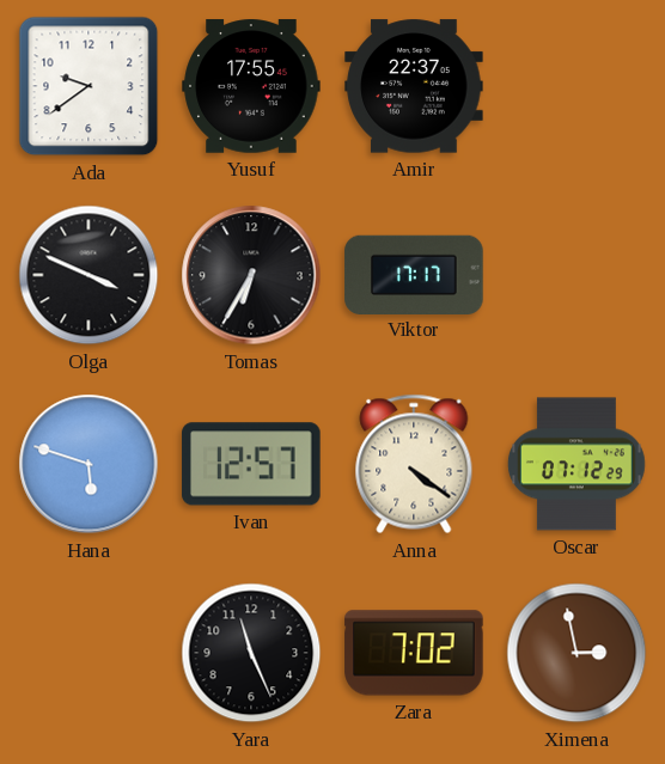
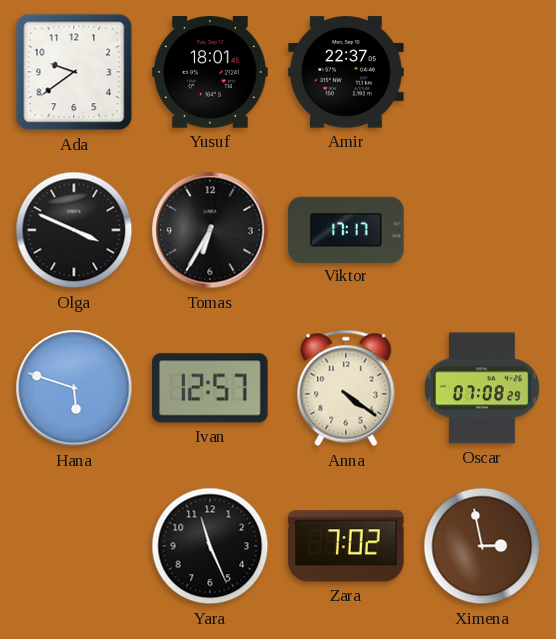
Yusuf: 17:55 -> 18:01
Oscar: 07:12 -> 07:08
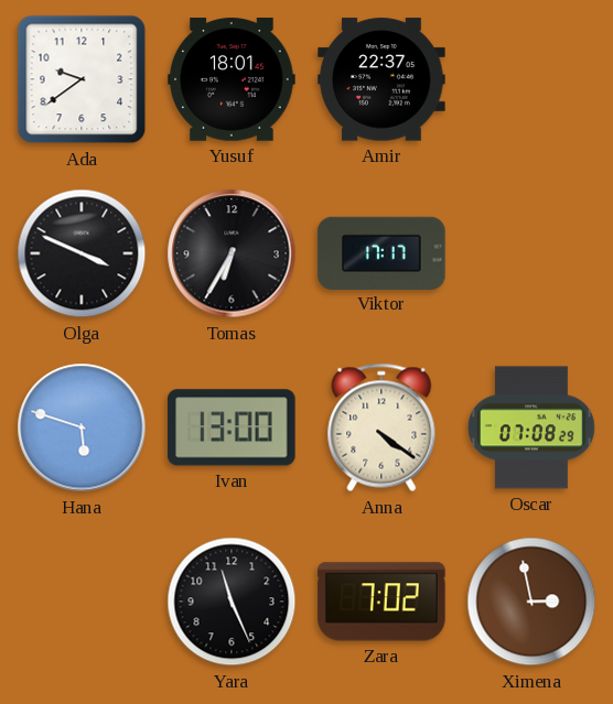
Ivan: 12:57 -> 13:00
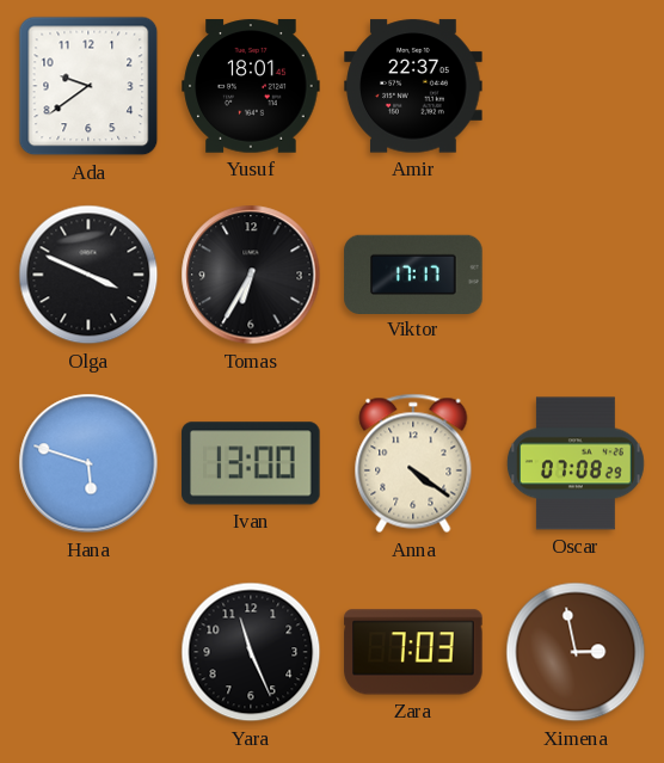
Zara: 7:02 -> 7:03
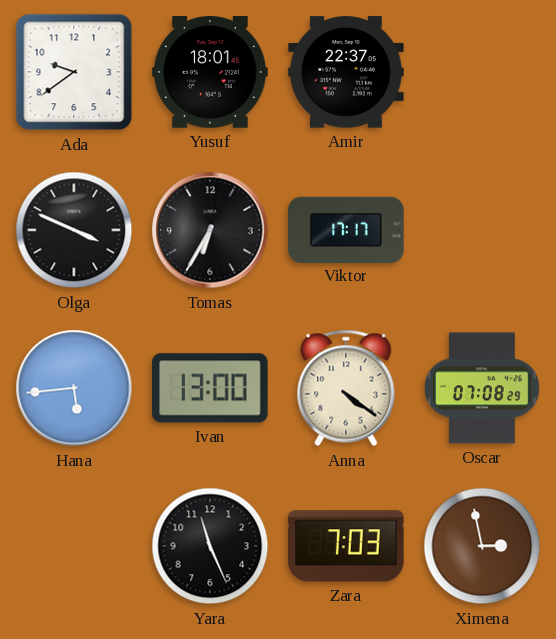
Hana: 5:48 -> 5:44
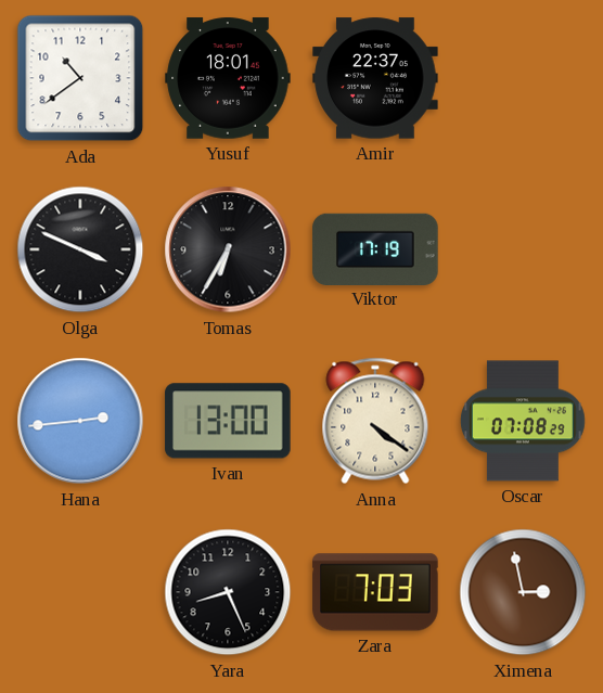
Ada: 9:39 -> 10:39
Viktor: 17:17 -> 17:19
Hana: 5:44 -> 2:44
Yara: 11:26 -> 8:26
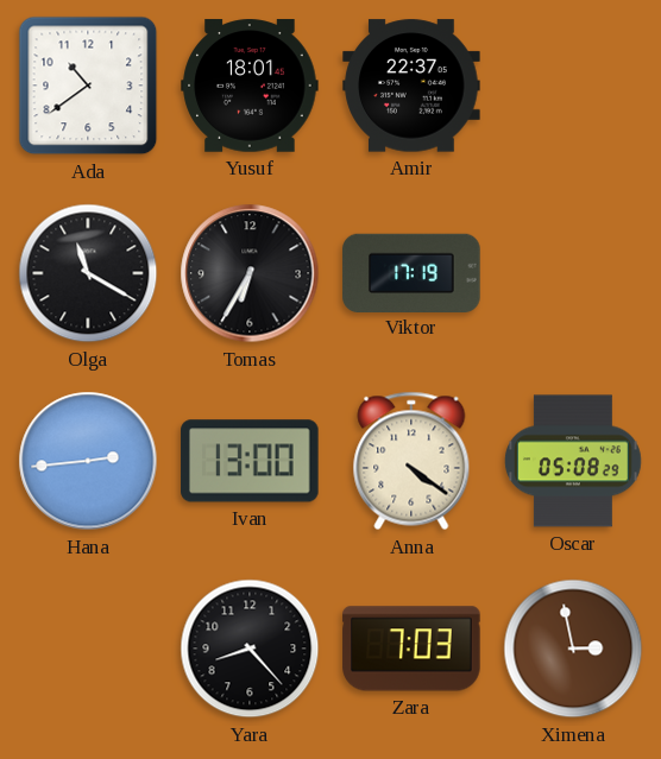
Olga: 3:49 -> 11:20
Oscar: 07:08 -> 05:08
Yara: 8:26 -> 8:23
